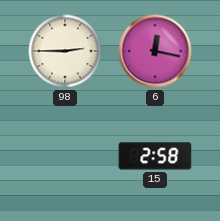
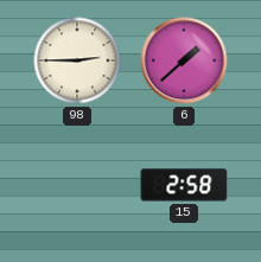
6: 12:17 -> 1:38
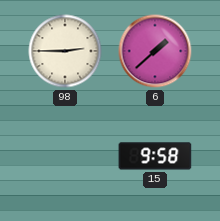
15: 2:58 -> 9:58
